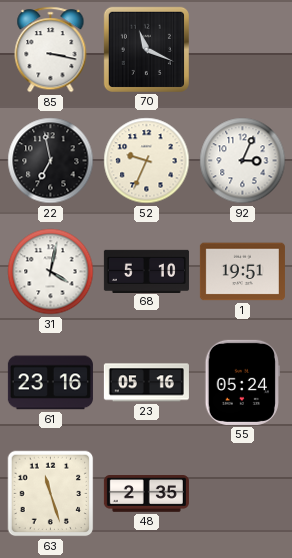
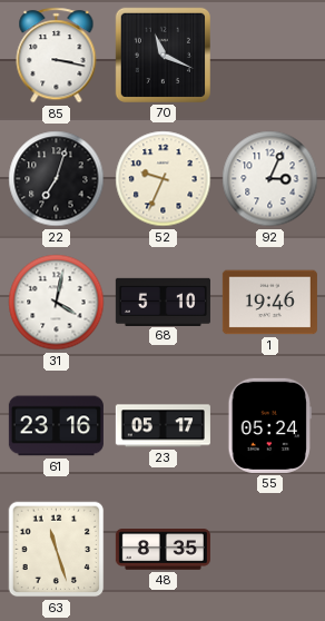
22: 6:58 -> 7:03
1: 19:51 -> 19:46
23: 05:16 -> 05:17
48: 2:35 -> 8:35
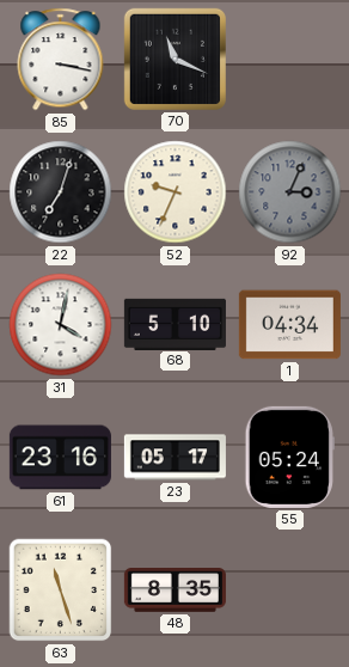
92 dial: white -> grey
1: 19:46 -> 04:34
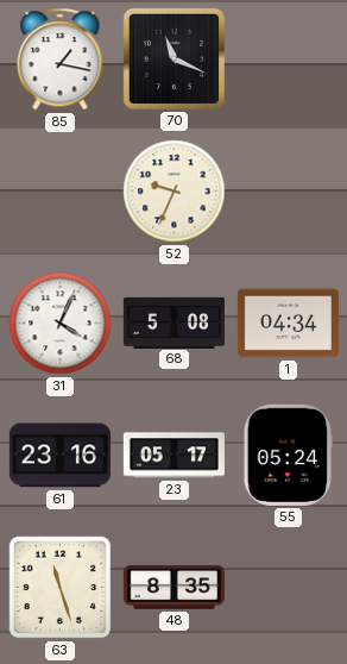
85: 3:17 -> 1:17
22: 7:03 -> none
92: 3:04 -> none
31: 4:02 -> 4:04
68: 5:10 -> 5:08
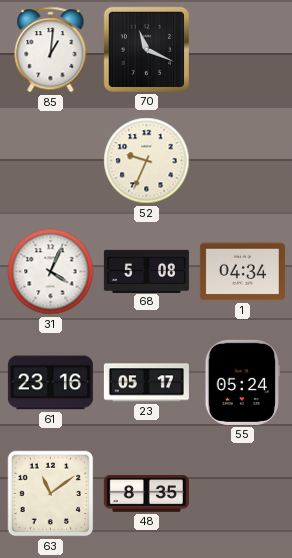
85: 1:17 -> 1:01
63: 11:27 -> 11:09
